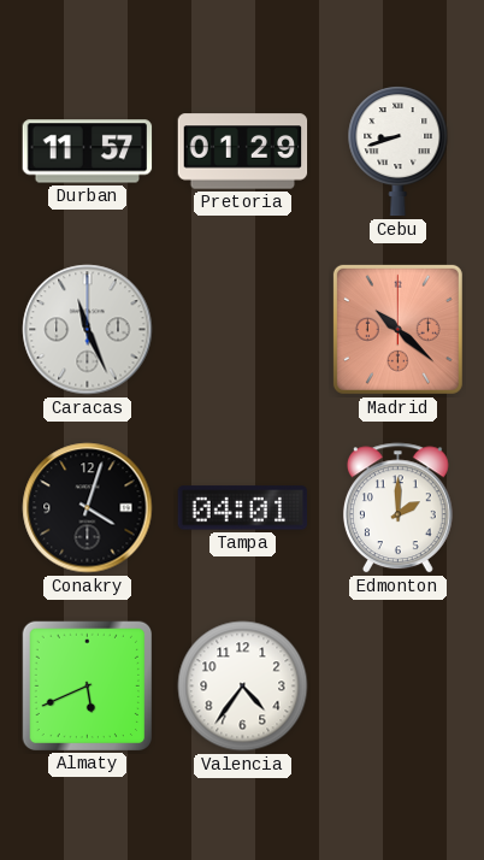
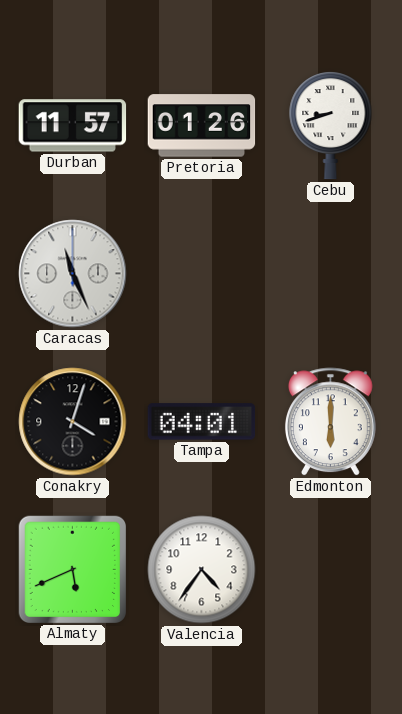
Pretoria: 01:29 -> 01:26
Madrid: 10:22 -> none
Edmonton: 2:00 -> 6:00
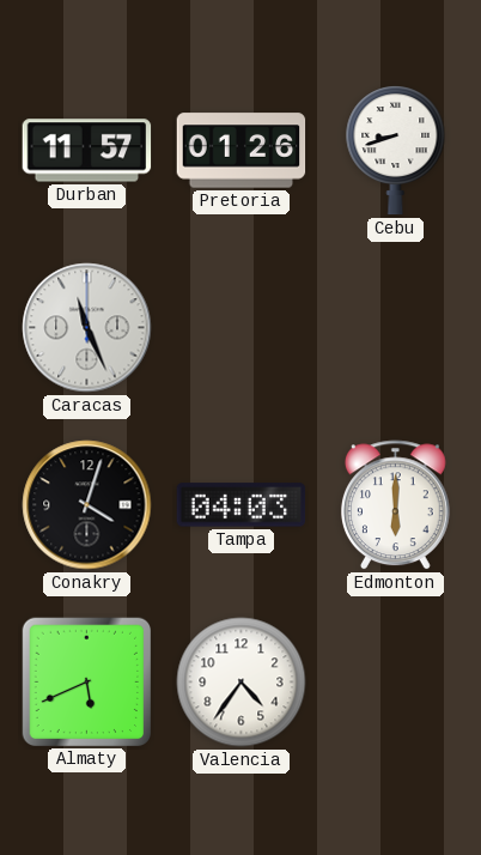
Tampa: 04:01 -> 04:03
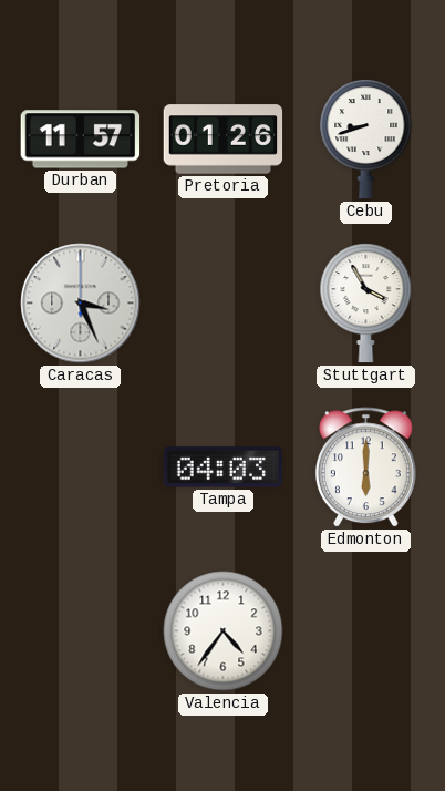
Caracas: 11:26 -> 3:26
Stuttgart: none -> 3:55
Conakry: 4:03 -> none
Almaty: 5:41 -> none
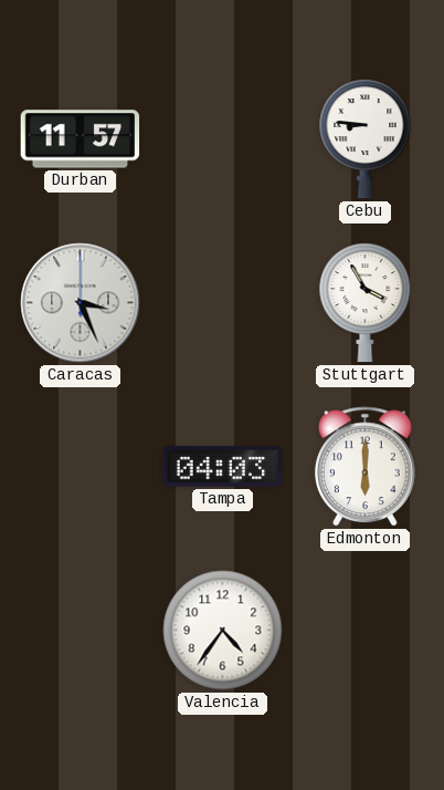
Pretoria: 01:26 -> none
Cebu: 8:42 -> 8:46
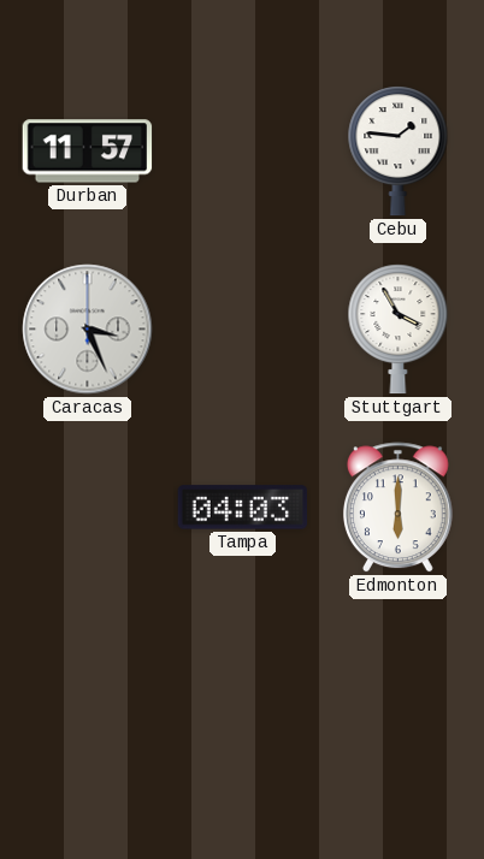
Cebu: 8:46 -> 1:46
Valencia: 4:36 -> none
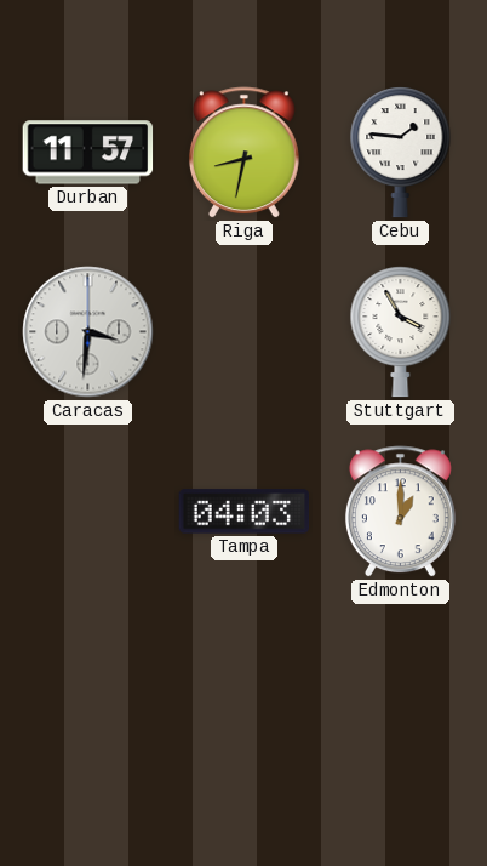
Riga: none -> 8:32
Caracas: 3:26 -> 3:31
Edmonton: 6:00 -> 1:00
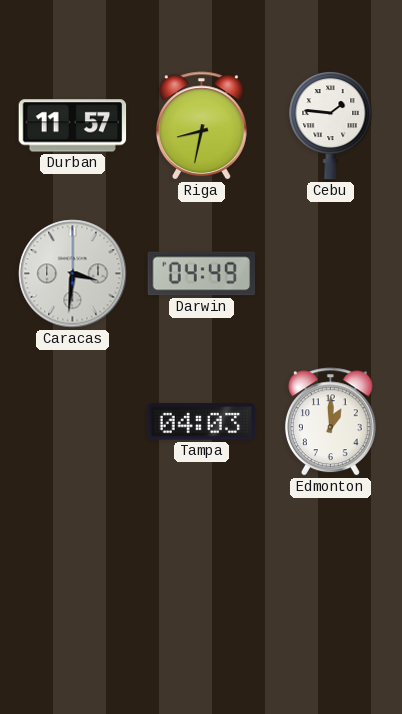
Darwin: none -> 04:49
Stuttgart: 3:55 -> none
